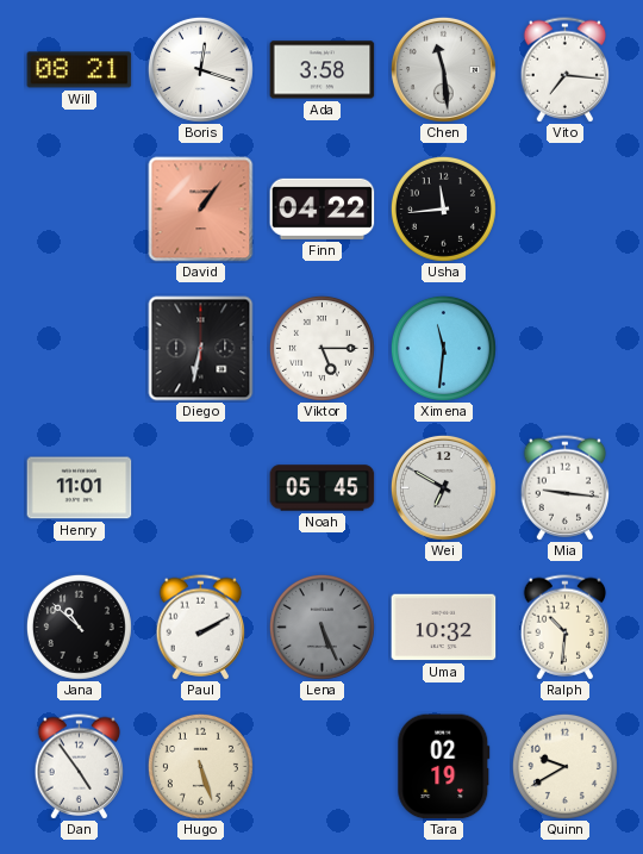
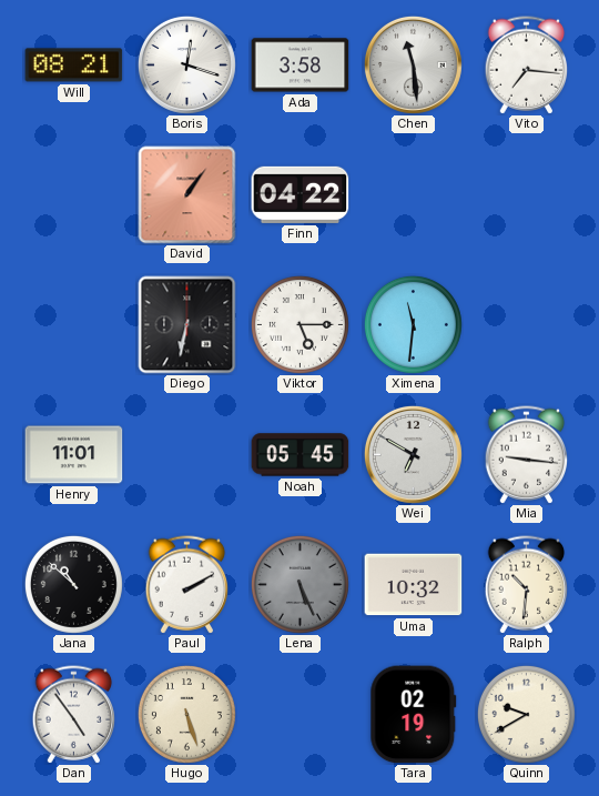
Usha: 11:44 -> none
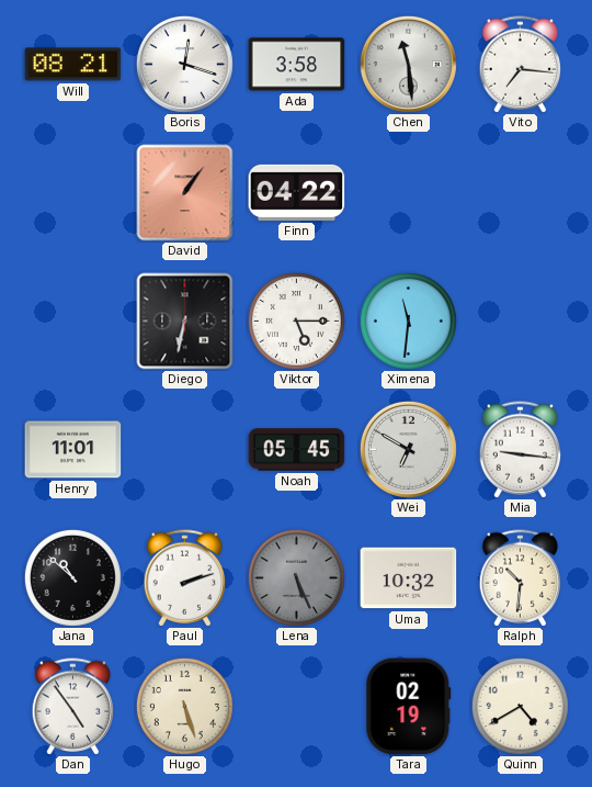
Paul: 2:10 -> 2:12
Quinn: 9:40 -> 4:40
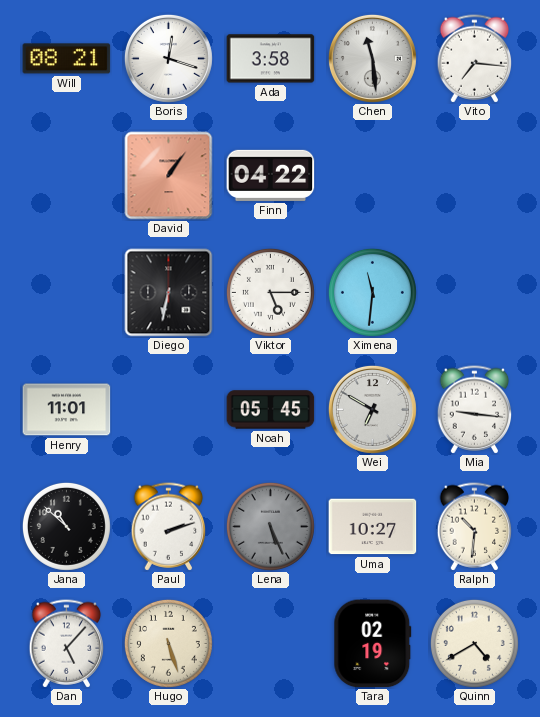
Uma: 10:32 -> 10:27
Dan: 4:54 -> 5:07
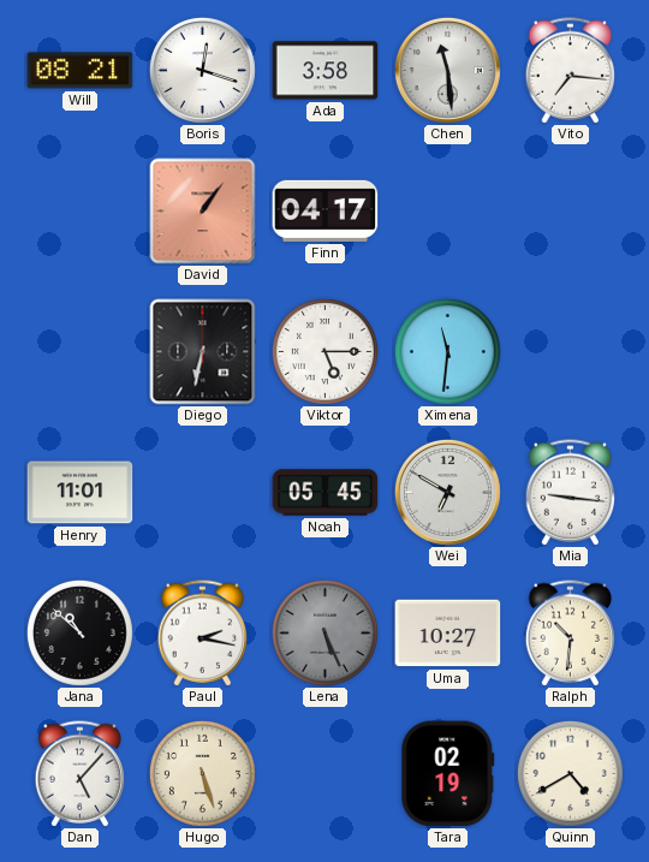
Finn: 04:22 -> 04:17
Paul: 2:12 -> 2:17
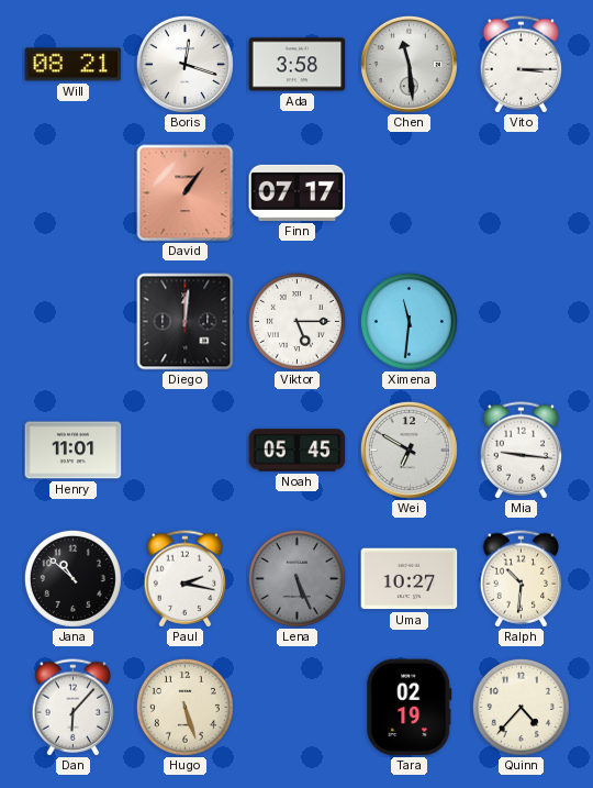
Vito: 7:16 -> 3:15
Finn: 04:17 -> 07:17
Diego: 6:32 -> 12:01
Dan: 5:07 -> 6:07
Quinn: 4:40 -> 4:37
